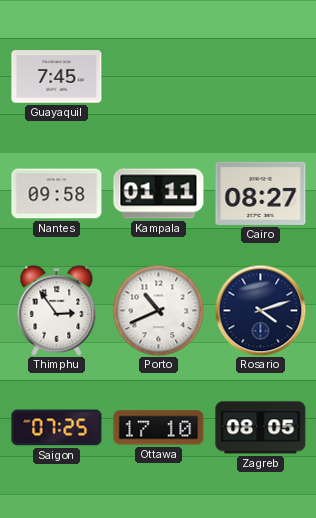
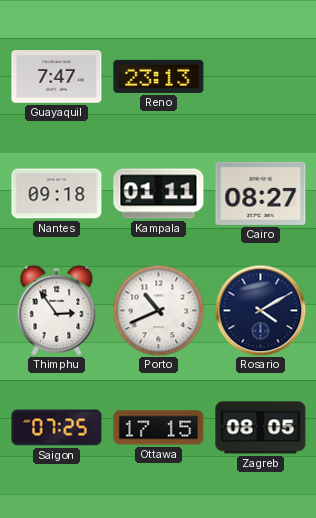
Guayaquil: 7:45 -> 7:47
Reno: none -> 23:13
Nantes: 09:58 -> 09:18
Rosario: 4:12 -> 4:10
Ottawa: 17:10 -> 17:15
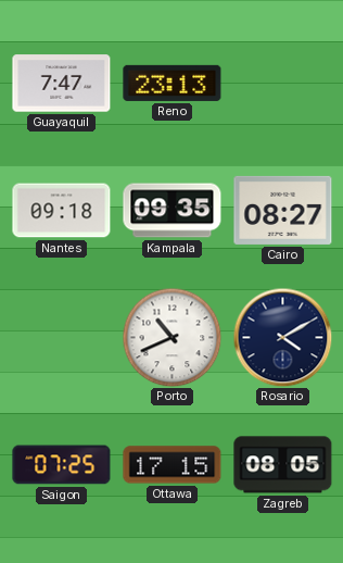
Kampala: 01:11 -> 09:35
Thimphu: 2:54 -> none
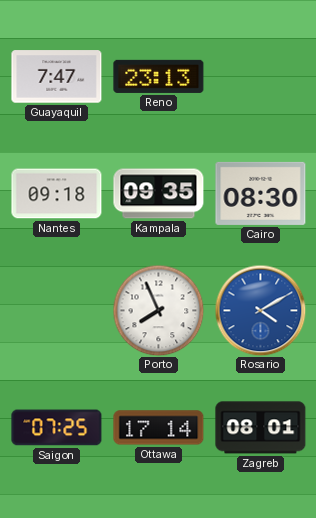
Cairo: 08:27 -> 08:30
Porto: 10:41 -> 7:56
Rosario dial: navy -> blue
Ottawa: 17:15 -> 17:14
Zagreb: 08:05 -> 08:01
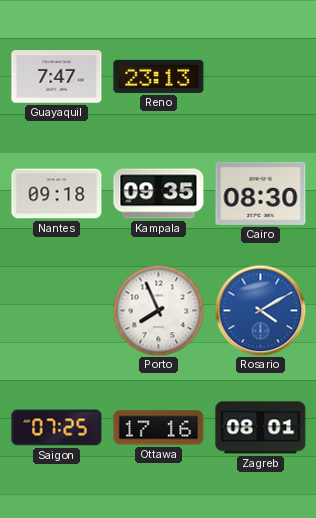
Ottawa: 17:14 -> 17:16
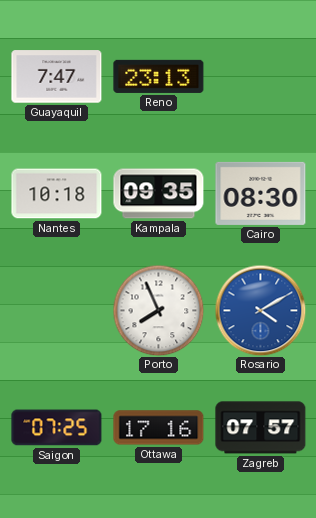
Nantes: 09:18 -> 10:18
Zagreb: 08:01 -> 07:57
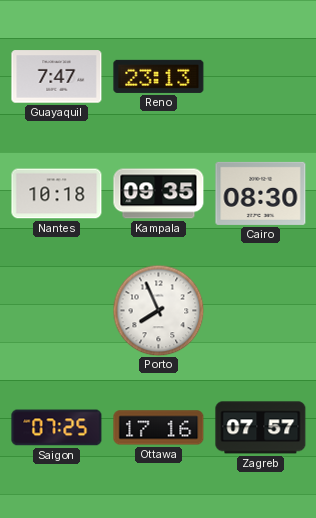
Rosario: 4:10 -> none
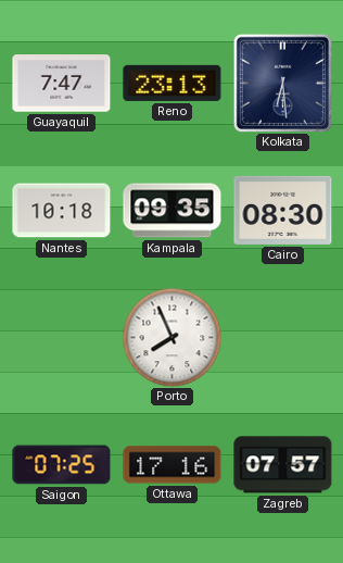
Kolkata: none -> 6:29
